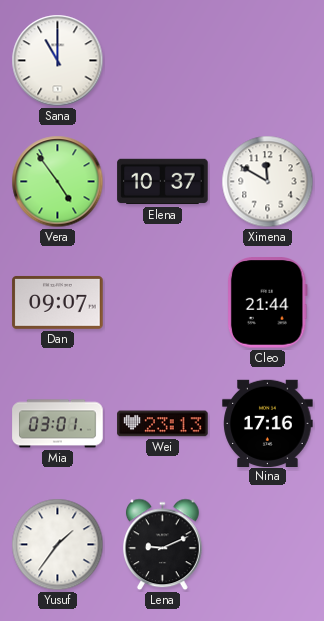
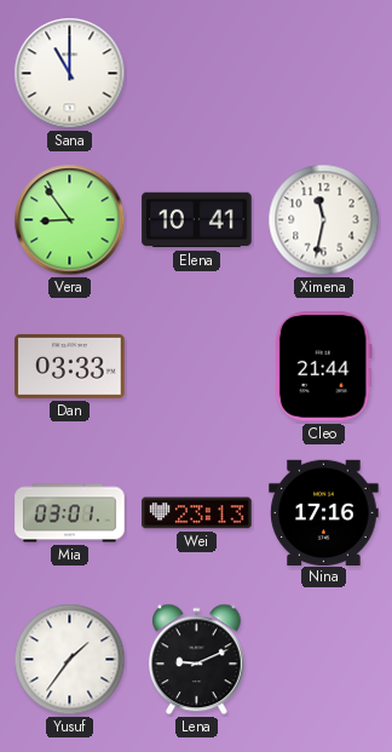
Vera: 4:54 -> 8:54
Elena: 10:37 -> 10:41
Ximena: 11:50 -> 11:32
Dan: 09:07 -> 03:33
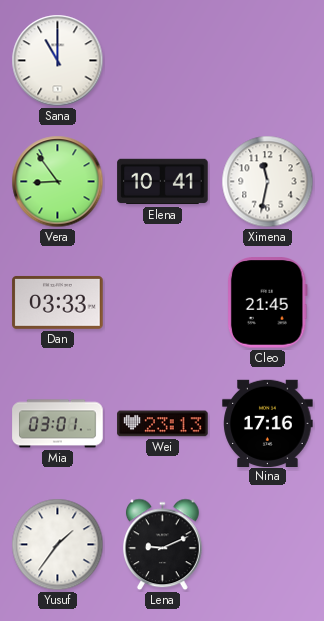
Cleo: 21:44 -> 21:45
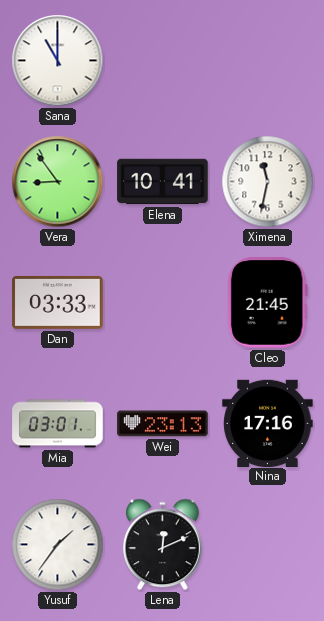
Lena: 9:11 -> 12:11
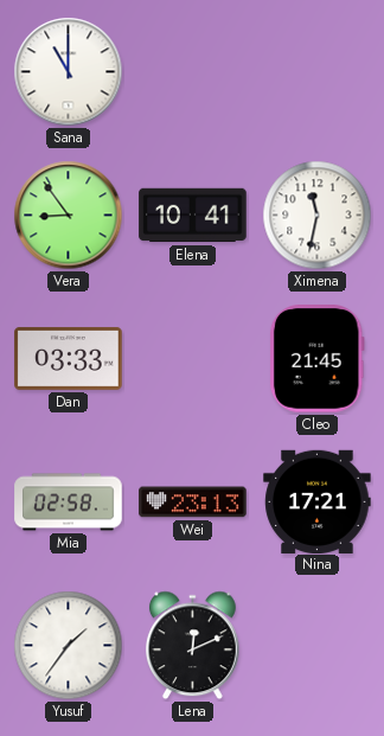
Mia: 03:01 -> 02:58
Nina: 17:16 -> 17:21
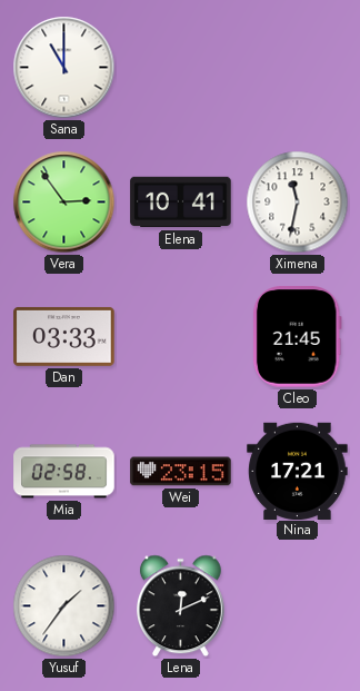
Vera: 8:54 -> 2:54
Wei: 23:13 -> 23:15
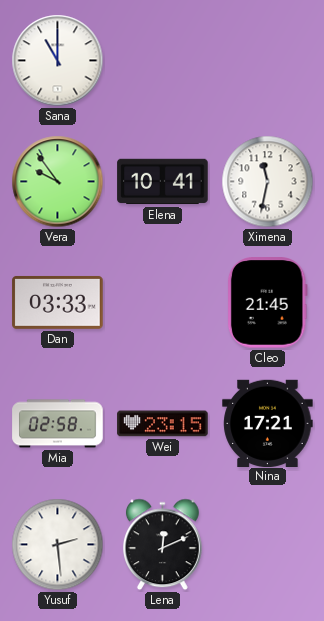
Vera: 2:54 -> 9:54
Yusuf: 1:36 -> 2:29
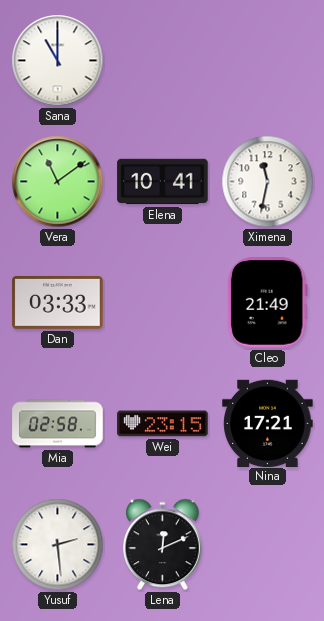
Vera: 9:54 -> 11:09
Cleo: 21:45 -> 21:49
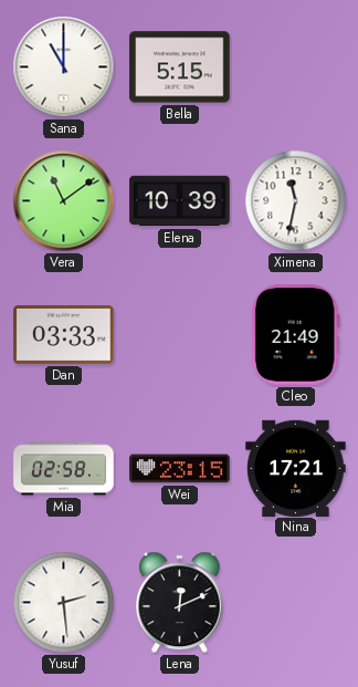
Bella: none -> 5:15
Elena: 10:41 -> 10:39
